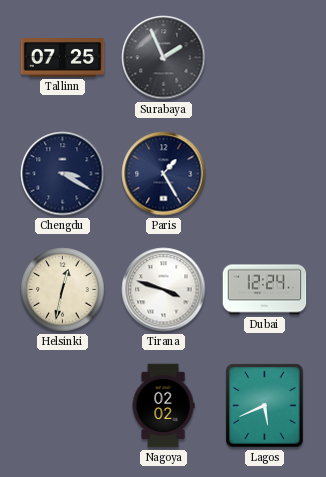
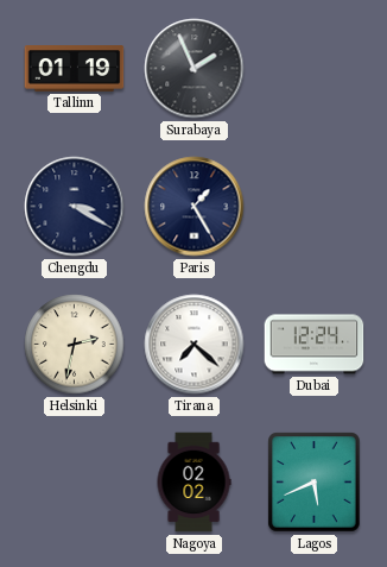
Tallinn: 07:25 -> 01:19
Helsinki: 12:32 -> 2:32
Tirana: 3:48 -> 7:22
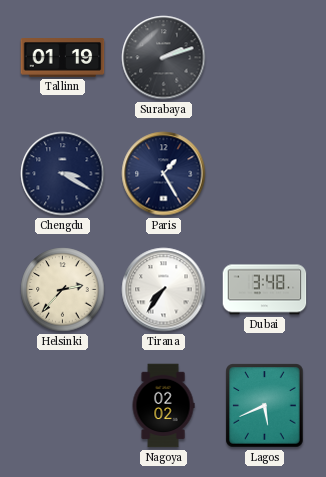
Surabaya: 1:56 -> 2:12
Helsinki: 2:32 -> 2:37
Tirana: 7:22 -> 7:36
Dubai: 12:24 -> 3:48
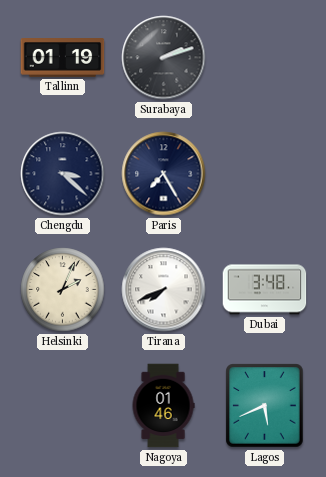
Chengdu: 3:20 -> 3:22
Paris: 1:25 -> 7:25
Helsinki: 2:37 -> 2:04
Tirana: 7:36 -> 7:41
Nagoya: 02:02 -> 01:46
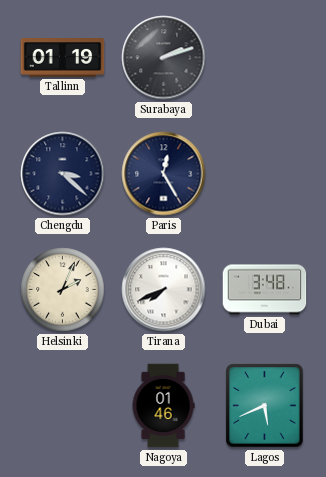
Paris: 7:25 -> 12:25
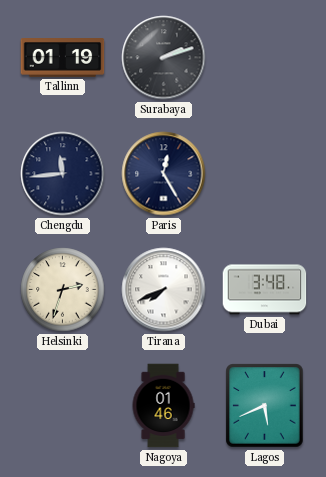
Chengdu: 3:22 -> 11:44
Helsinki: 2:04 -> 2:33
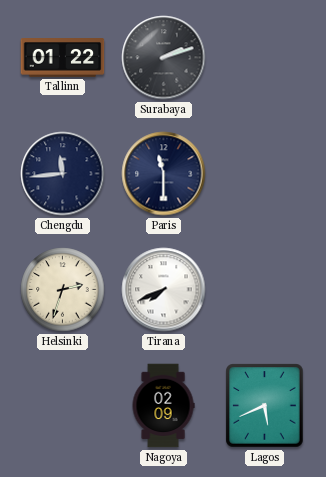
Tallinn: 01:19 -> 01:22
Paris: 12:25 -> 11:30
Dubai: 3:48 -> none
Nagoya: 01:46 -> 02:09
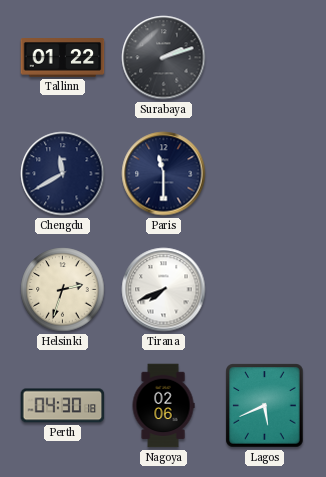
Chengdu: 11:44 -> 11:40
Perth: none -> 04:30
Nagoya: 02:09 -> 02:06
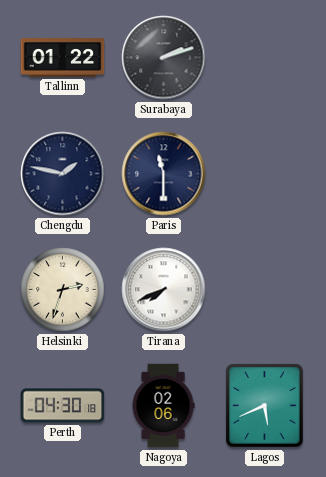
Chengdu: 11:40 -> 1:47
